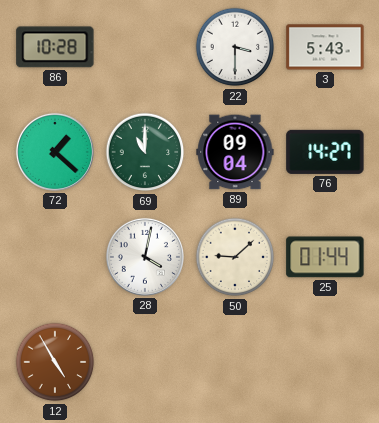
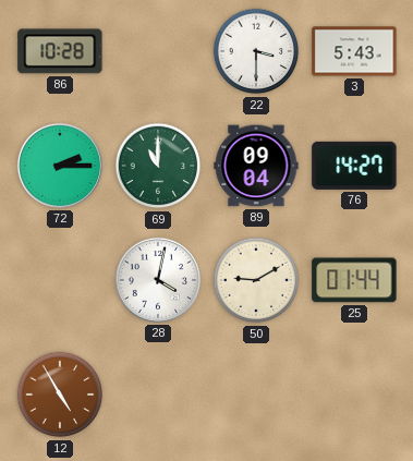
72: 1:22 -> 2:15
50: 9:08 -> 9:10
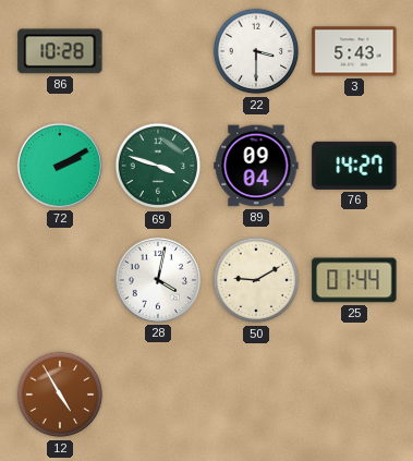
72: 2:15 -> 2:10
69: 11:00 -> 3:48
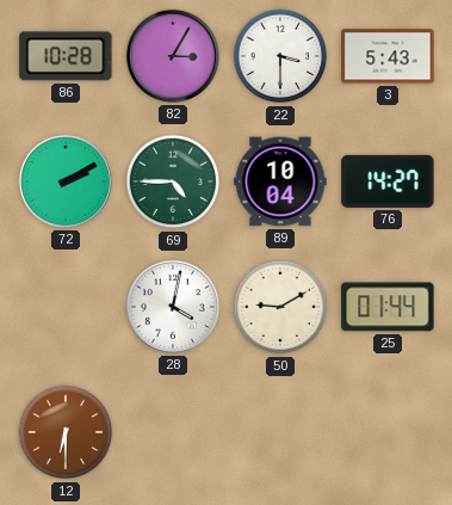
82: none -> 3:05
69: 3:48 -> 4:45
89: 09:04 -> 10:04
12: 4:55 -> 6:30
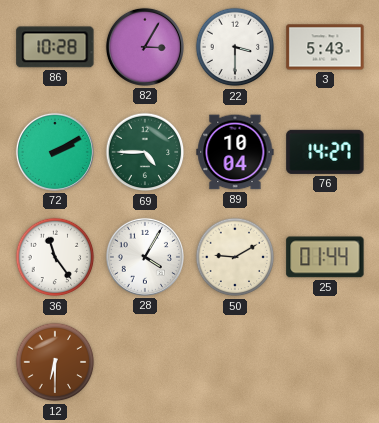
36: none -> 11:24
28: 4:02 -> 4:05
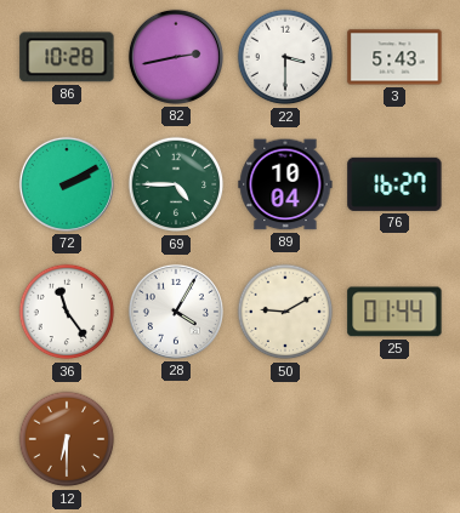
82: 3:05 -> 2:43
76: 14:27 -> 16:27
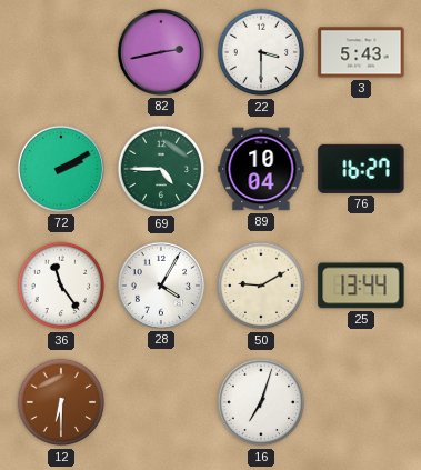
86: 10:28 -> none
25: 01:44 -> 13:44
16: none -> 7:03
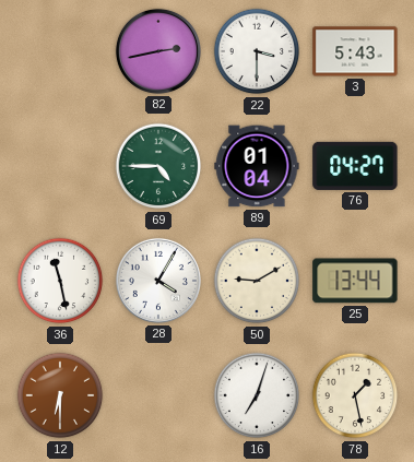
72: 2:10 -> none
89: 10:04 -> 01:04
76: 16:27 -> 04:27
36: 11:24 -> 11:28
78: none -> 1:28
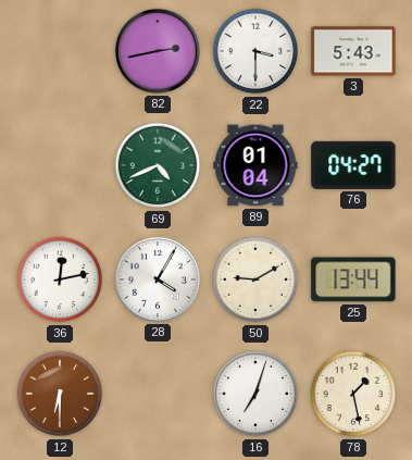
69: 4:45 -> 4:41
36: 11:28 -> 12:13
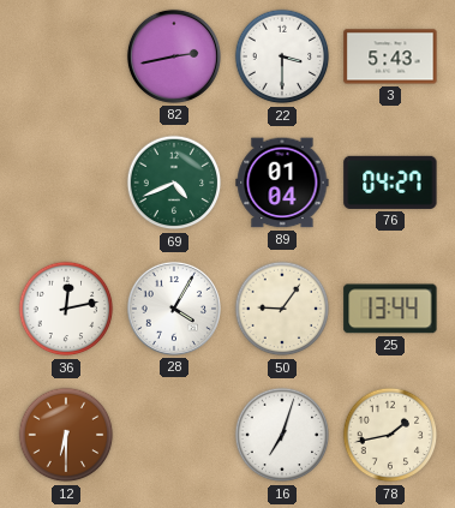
50: 9:10 -> 9:06
78: 1:28 -> 1:43
